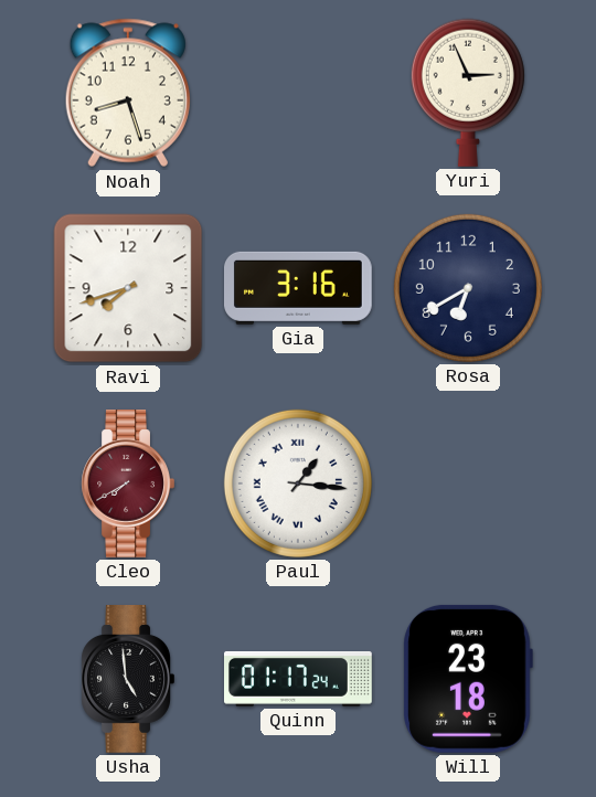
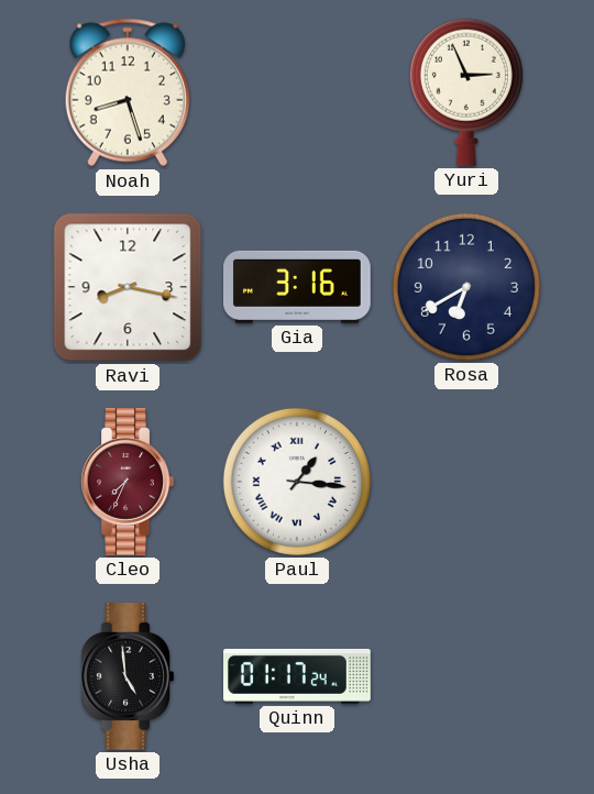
Ravi: 7:42 -> 8:17
Cleo: 7:40 -> 7:34
Will: 23:18 -> none
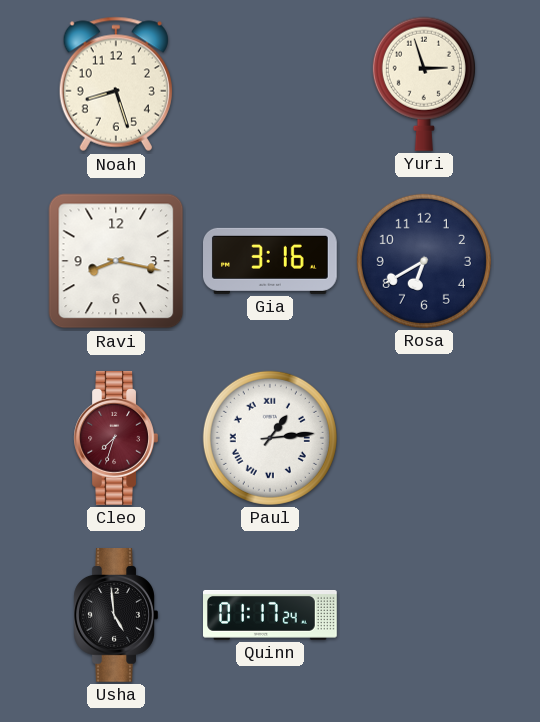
Yuri: 2:56 -> 2:57
Cleo: 7:34 -> 7:33
Paul: 1:16 -> 1:14
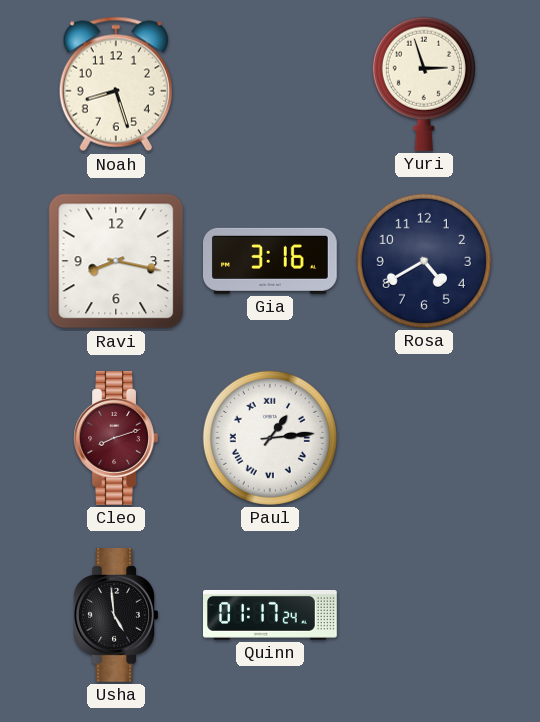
Rosa: 6:40 -> 4:40
Cleo: 7:33 -> 8:12
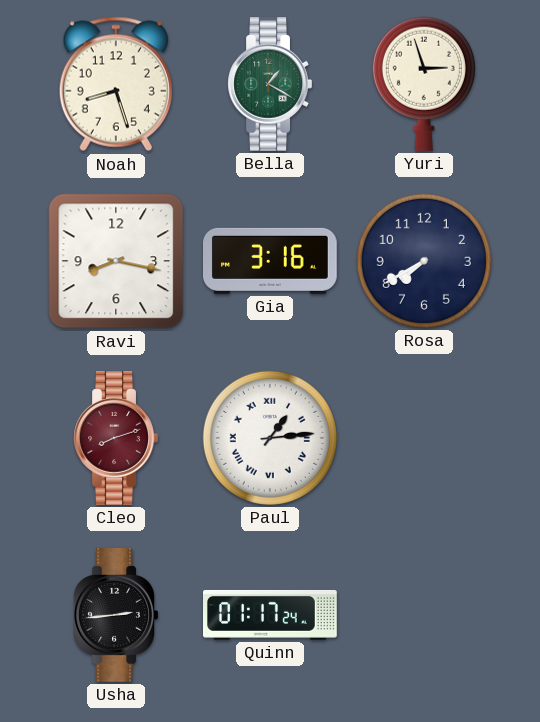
Bella: none -> 1:20
Rosa: 4:40 -> 7:40
Usha: 4:59 -> 2:44
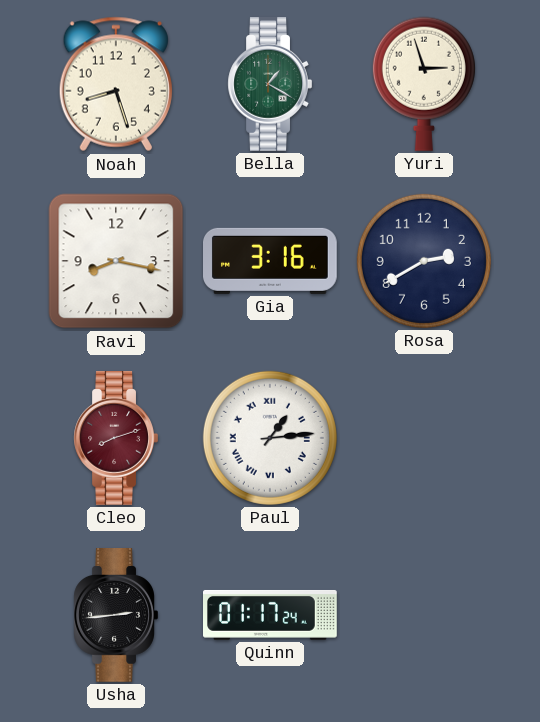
Rosa: 7:40 -> 2:40
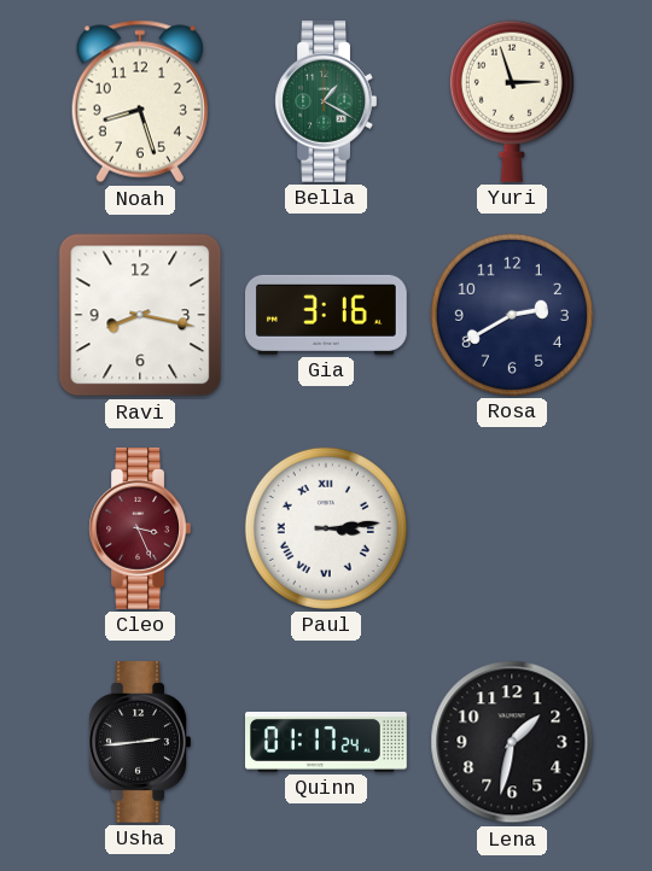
Cleo: 8:12 -> 3:26
Paul: 1:14 -> 3:14
Lena: none -> 1:32
